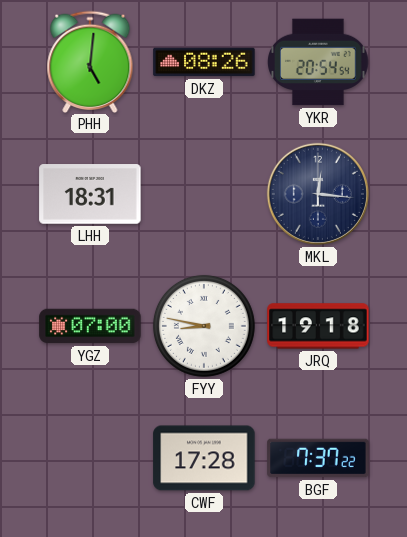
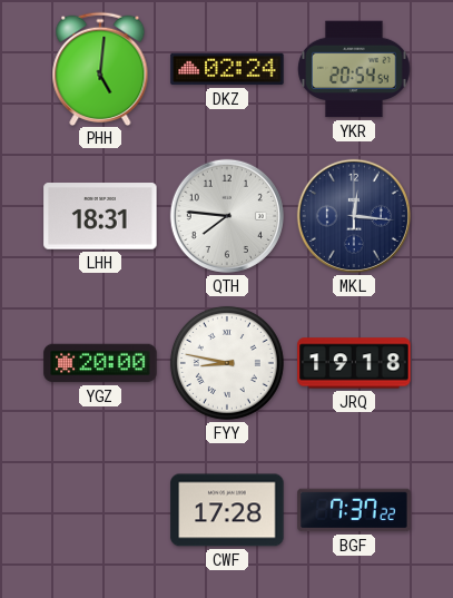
DKZ: 08:26 -> 02:24
QTH: none -> 7:46
YGZ: 07:00 -> 20:00
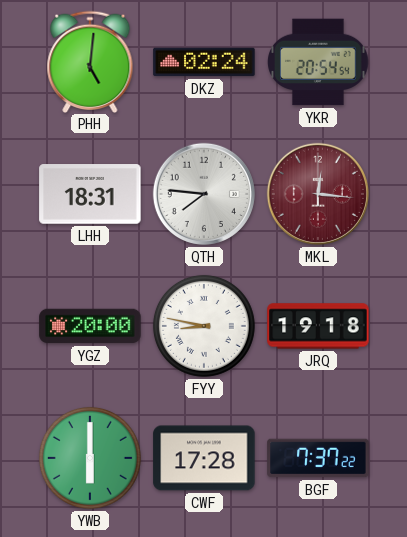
MKL dial: navy -> burgundy
YWB: none -> 6:00
